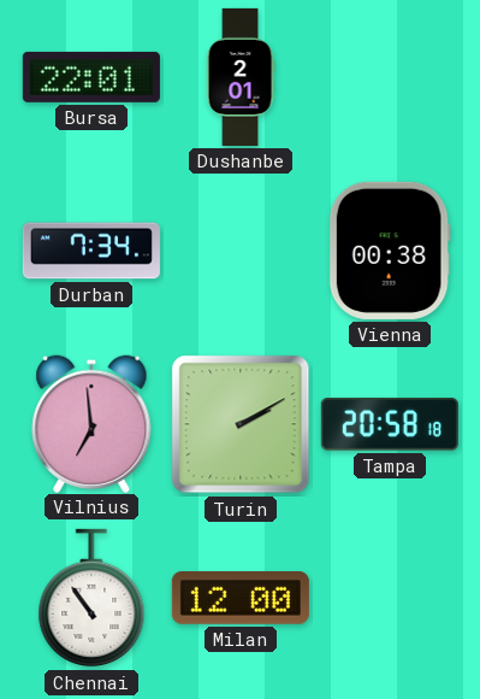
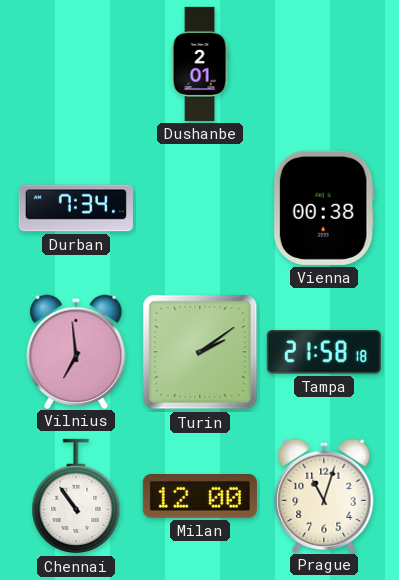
Bursa: 22:01 -> none
Turin: 2:10 -> 2:09
Tampa: 20:58 -> 21:58
Prague: none -> 11:03
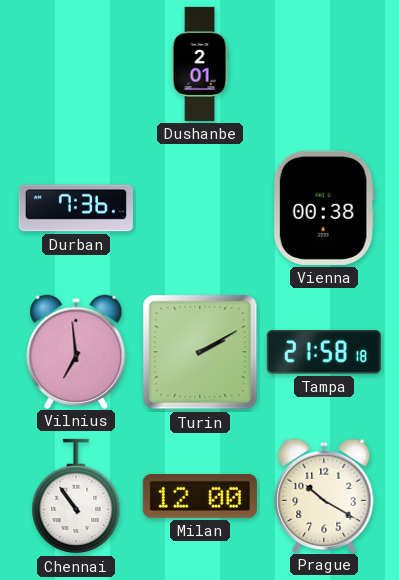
Durban: 7:34 -> 7:36
Turin: 2:09 -> 2:10
Prague: 11:03 -> 10:20
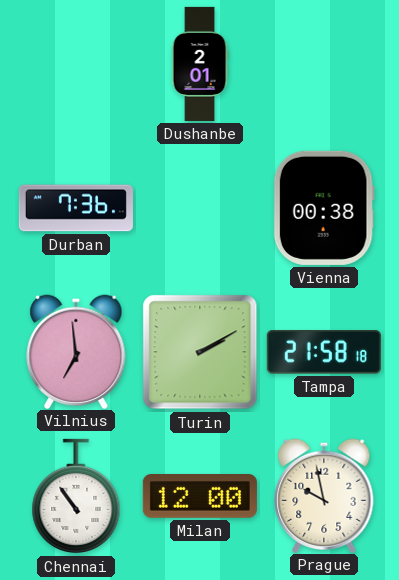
Prague: 10:20 -> 9:58
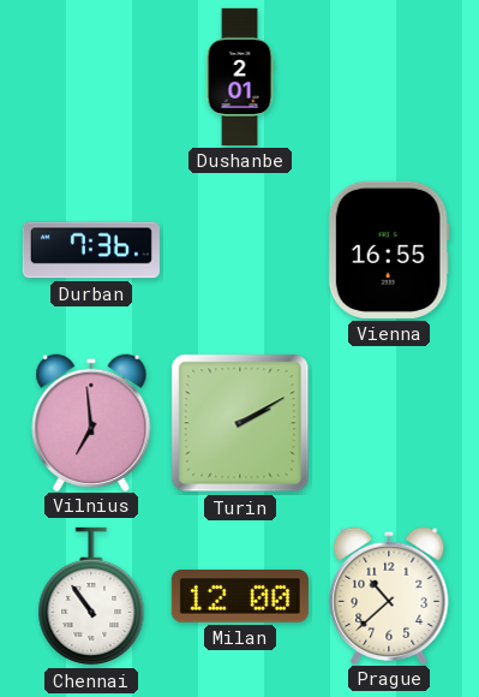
Vienna: 00:38 -> 16:55
Tampa: 21:58 -> none
Prague: 9:58 -> 10:38
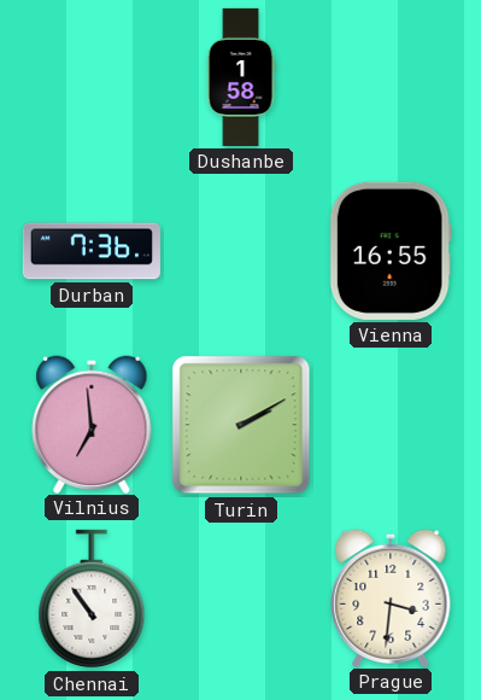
Dushanbe: 2:01 -> 1:58
Milan: 12:00 -> none
Prague: 10:38 -> 3:31
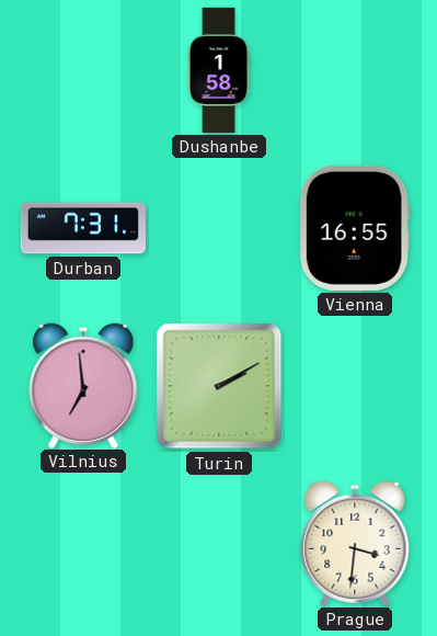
Durban: 7:36 -> 7:31
Chennai: 10:54 -> none
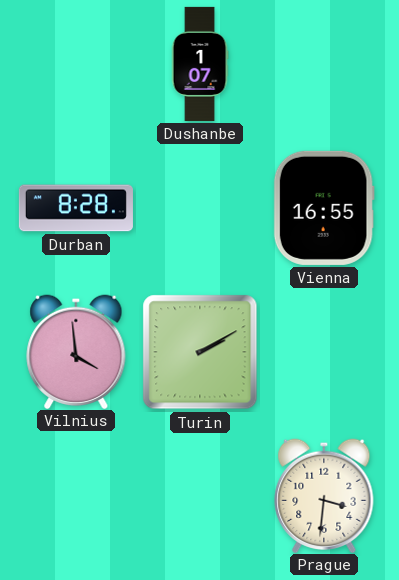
Dushanbe: 1:58 -> 1:07
Durban: 7:31 -> 8:28
Vilnius: 6:59 -> 3:59
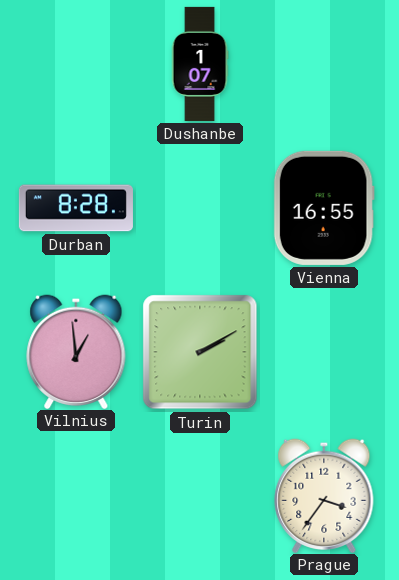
Vilnius: 3:59 -> 12:59
Prague: 3:31 -> 3:36
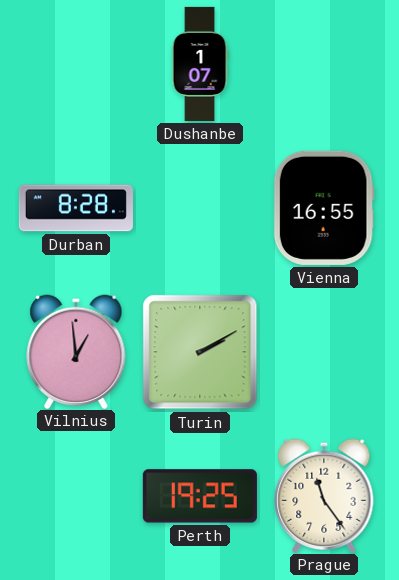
Perth: none -> 19:25
Prague: 3:36 -> 11:24
